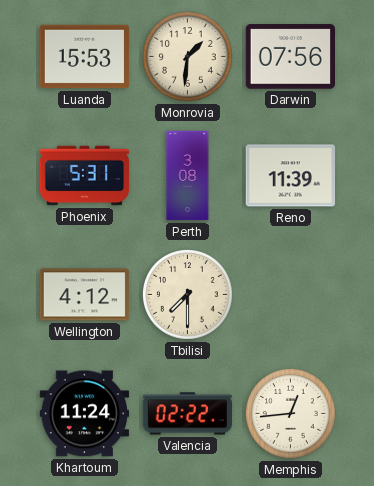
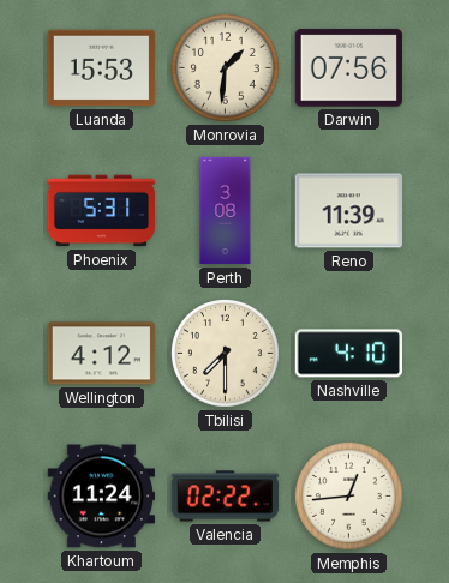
Nashville: none -> 4:10
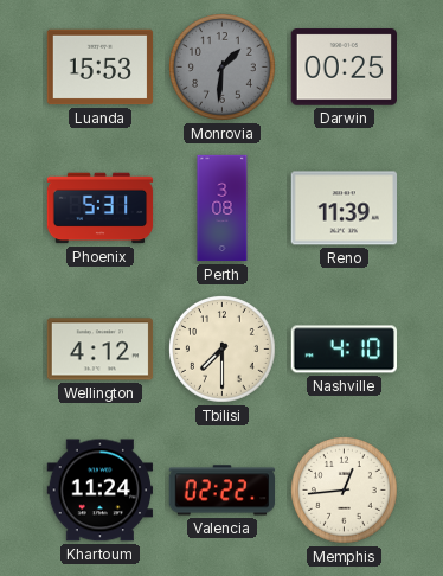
Monrovia dial: cream -> grey
Darwin: 07:56 -> 00:25
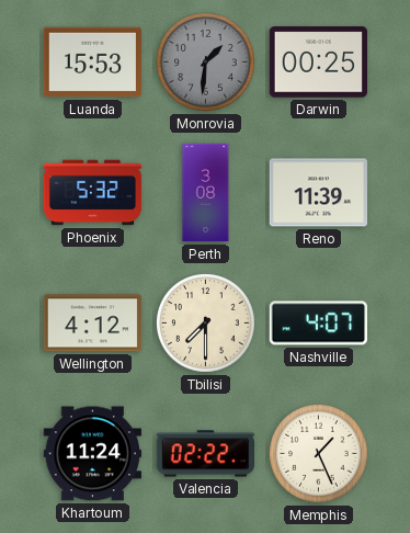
Phoenix: 5:31 -> 5:32
Nashville: 4:10 -> 4:07
Memphis: 12:44 -> 1:26
